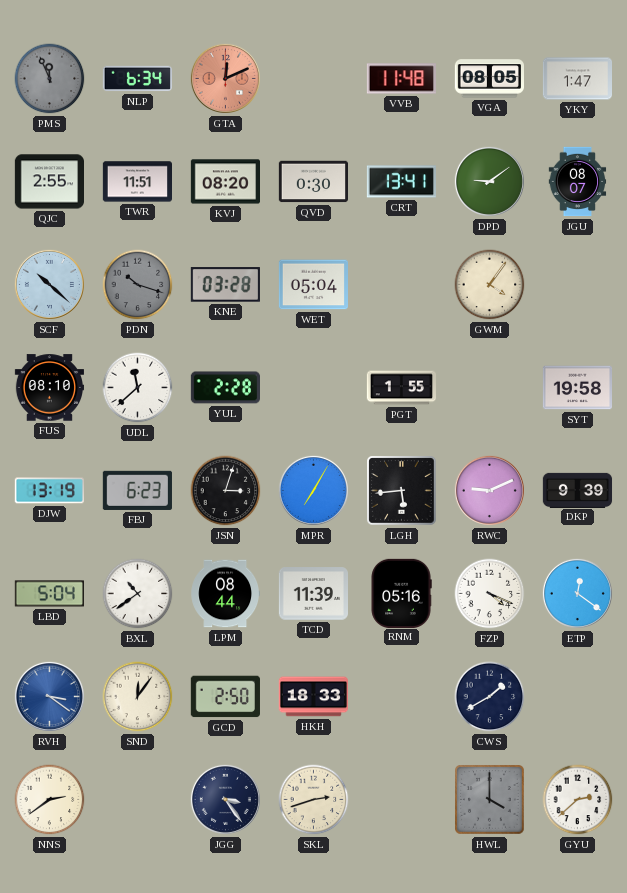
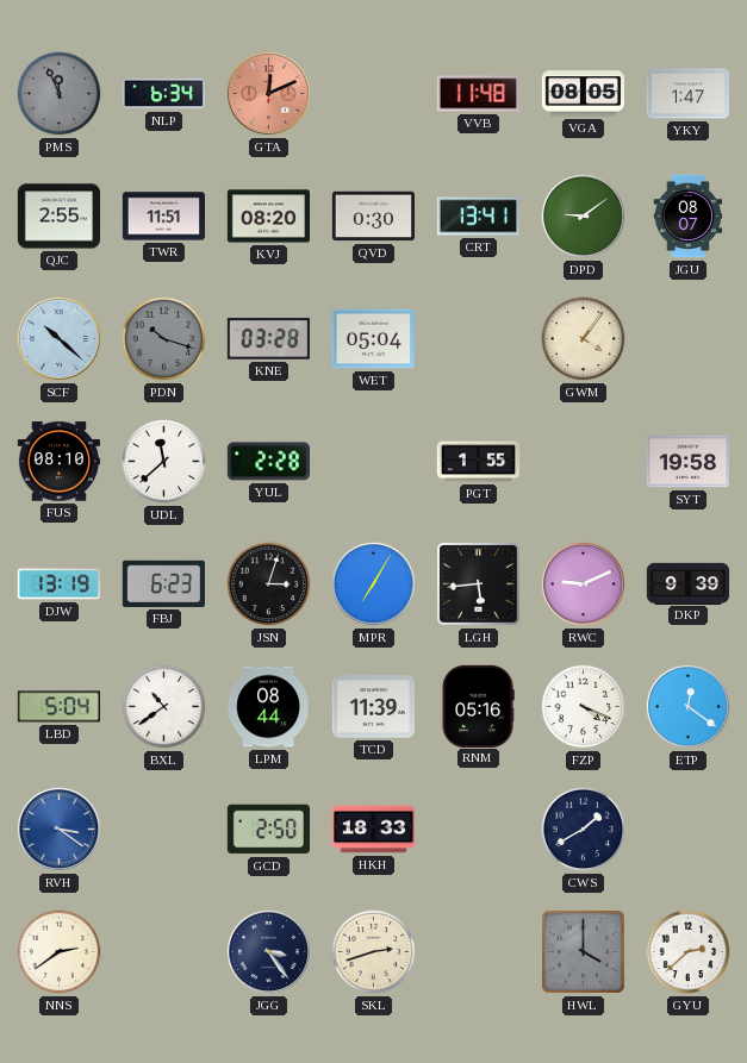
SND: 12:06 -> none
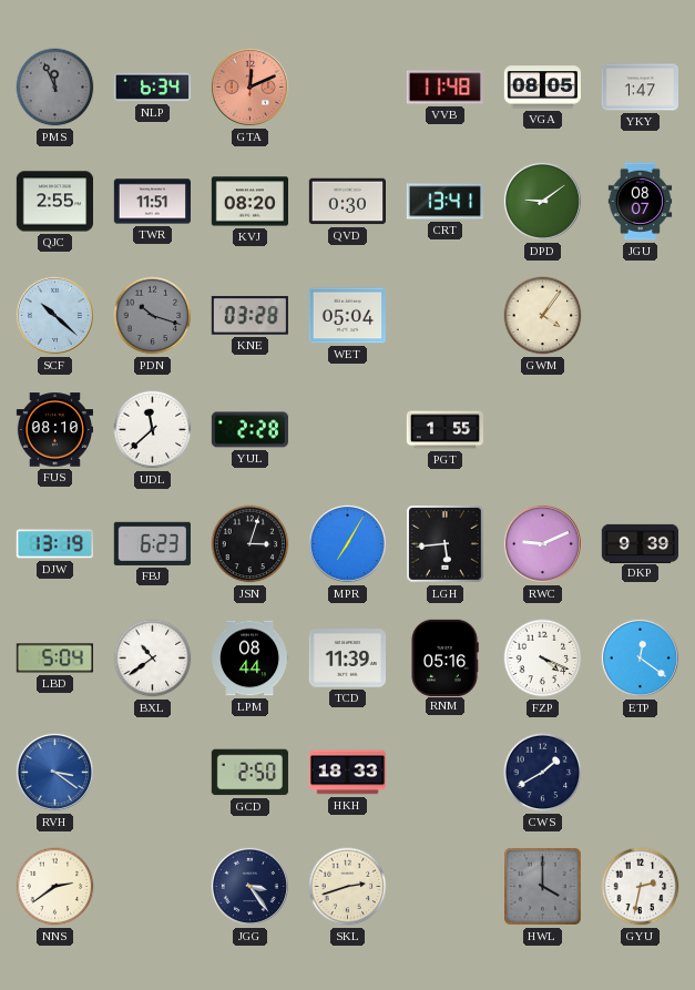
SYT: 19:58 -> none
GYU: 2:38 -> 2:32
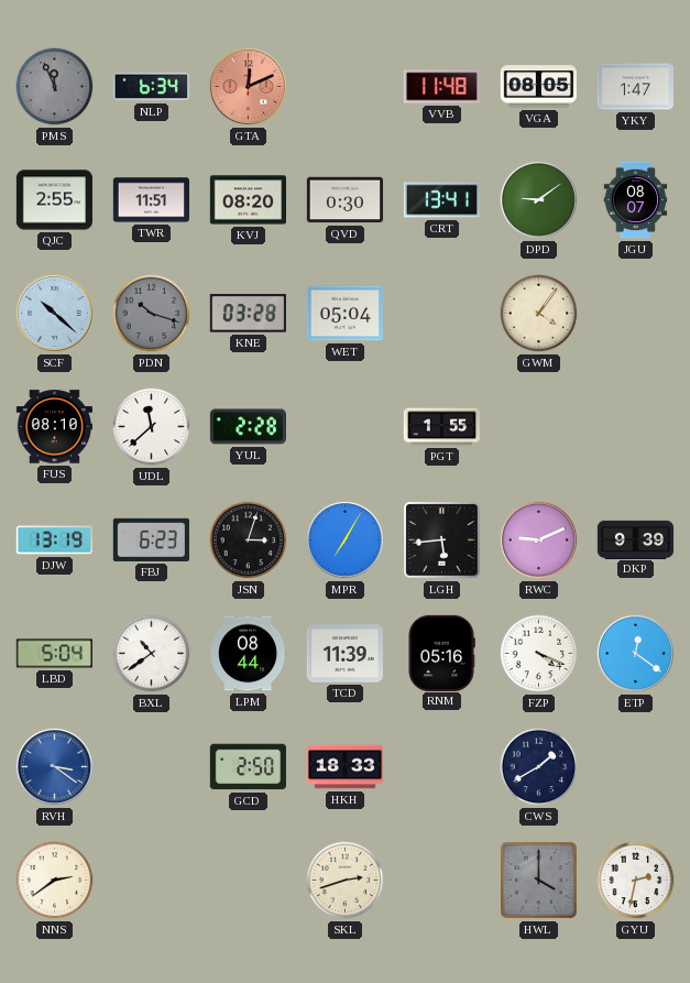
JGG: 3:24 -> none
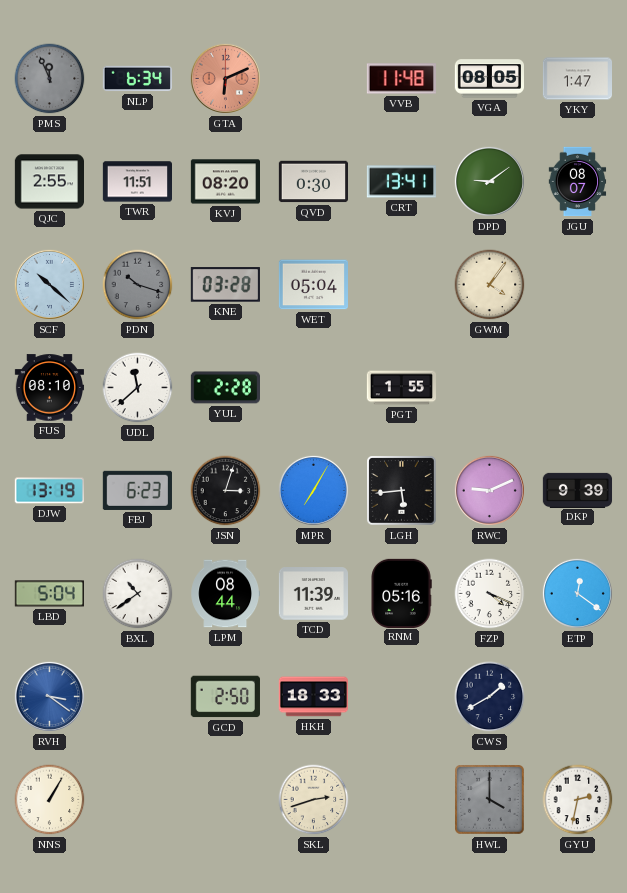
GTA: 12:11 -> 6:11
NNS: 2:39 -> 1:05
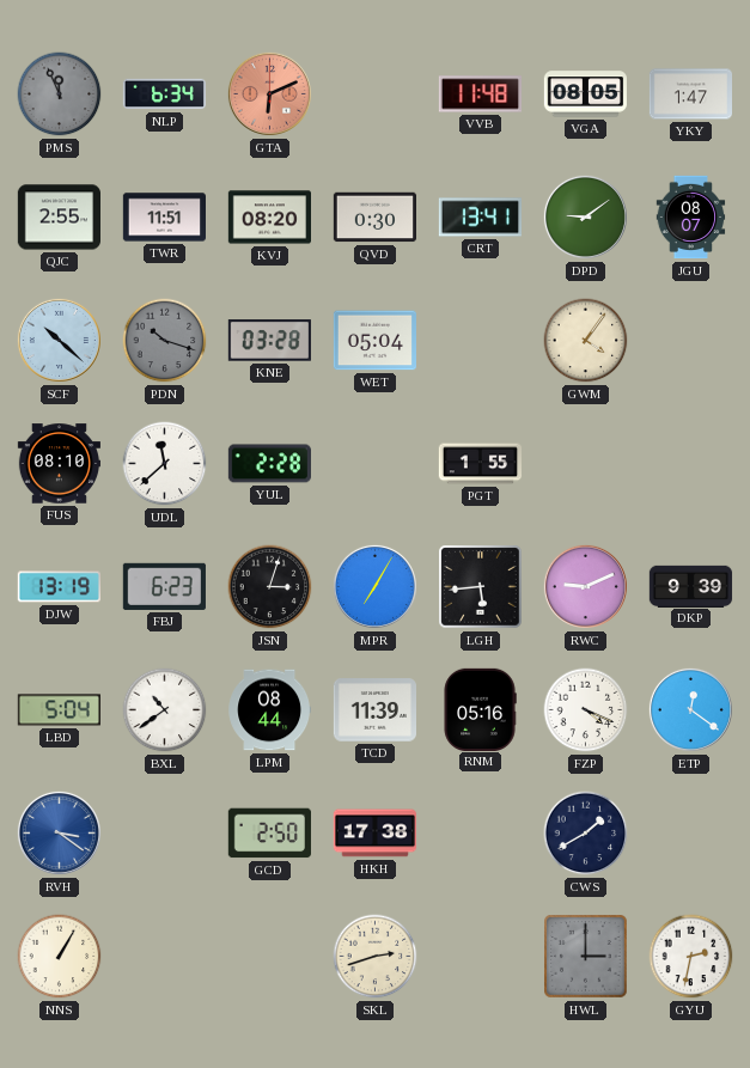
HKH: 18:33 -> 17:38
HWL: 4:00 -> 3:00
